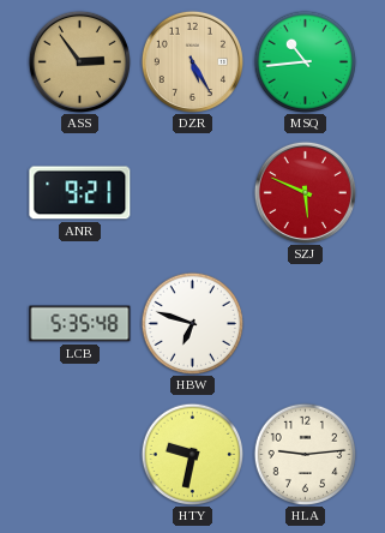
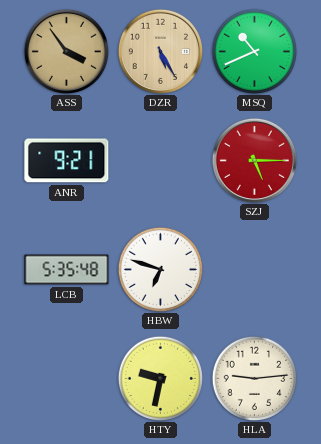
ASS: 2:54 -> 3:54
MSQ: 10:44 -> 10:41
SZJ: 5:49 -> 5:15
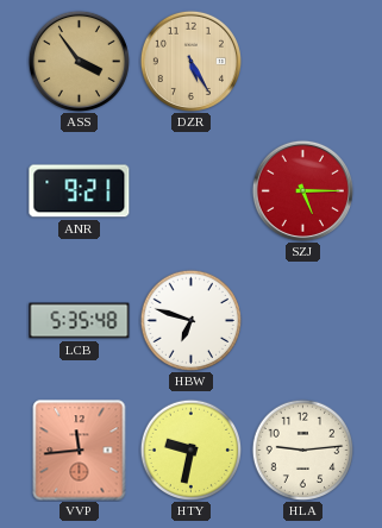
MSQ: 10:41 -> none
VVP: none -> 11:44
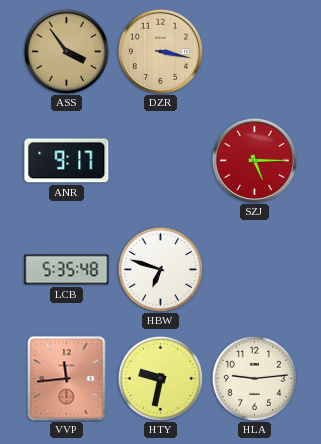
DZR: 5:25 -> 3:17
ANR: 9:21 -> 9:17
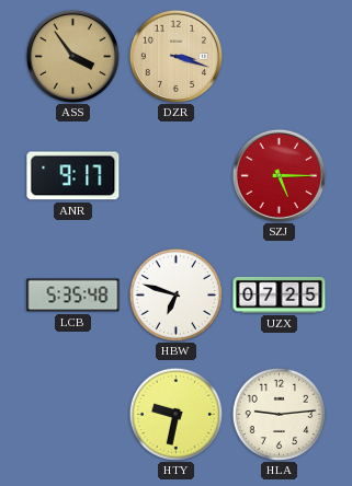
DZR: 3:17 -> 3:18
UZX: none -> 07:25
VVP: 11:44 -> none
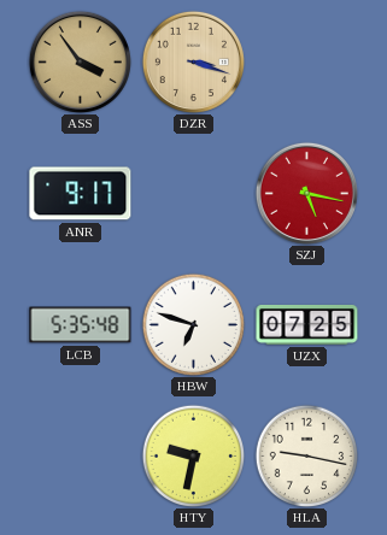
SZJ: 5:15 -> 5:17
HLA: 9:14 -> 9:17
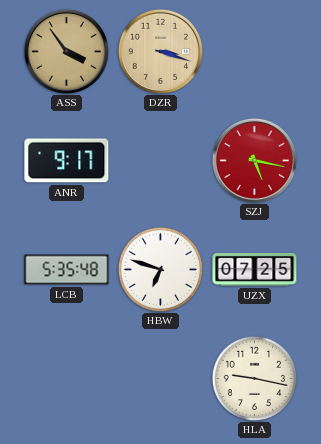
HTY: 9:32 -> none
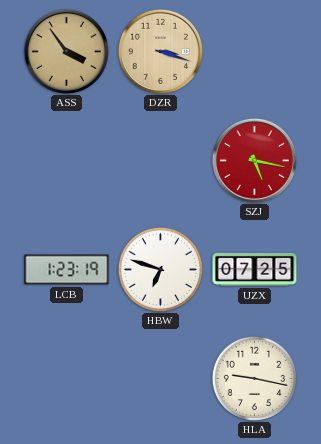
ANR: 9:17 -> none
LCB: 5:35 -> 1:23
